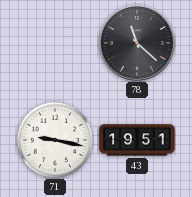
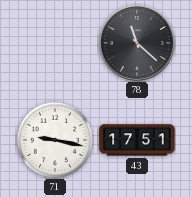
43: 19:51 -> 17:51
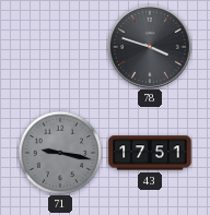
78: 11:22 -> 3:48
71 dial: white -> grey
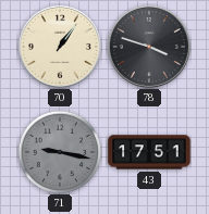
70: none -> 1:06
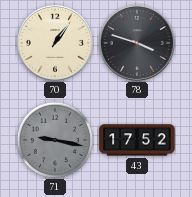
43: 17:51 -> 17:52
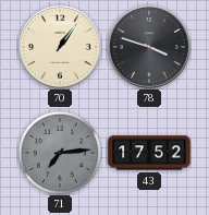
71: 9:17 -> 7:14
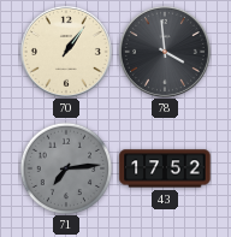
78: 3:48 -> 3:59
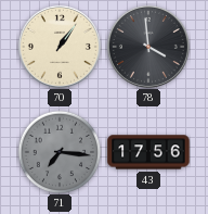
71: 7:14 -> 7:16
43: 17:52 -> 17:56
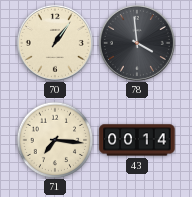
71 dial: grey -> cream
43: 17:56 -> 00:14
